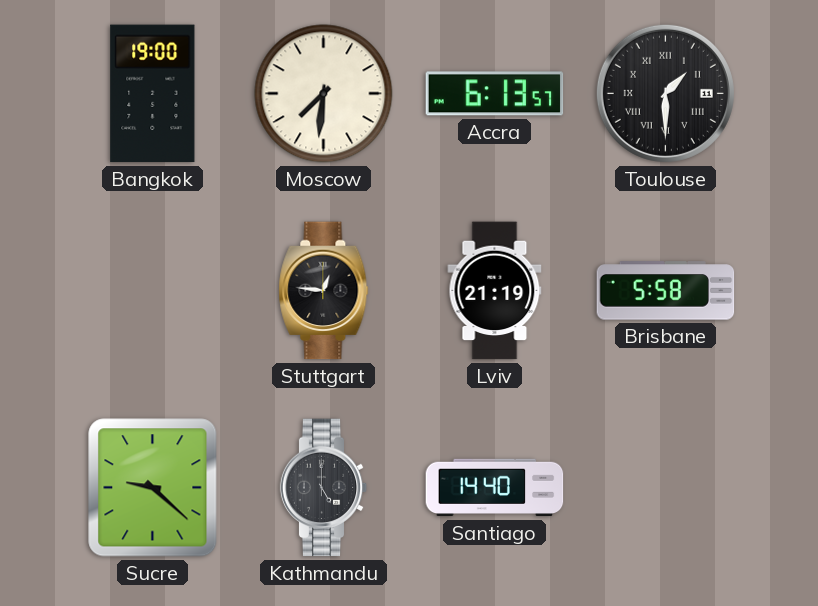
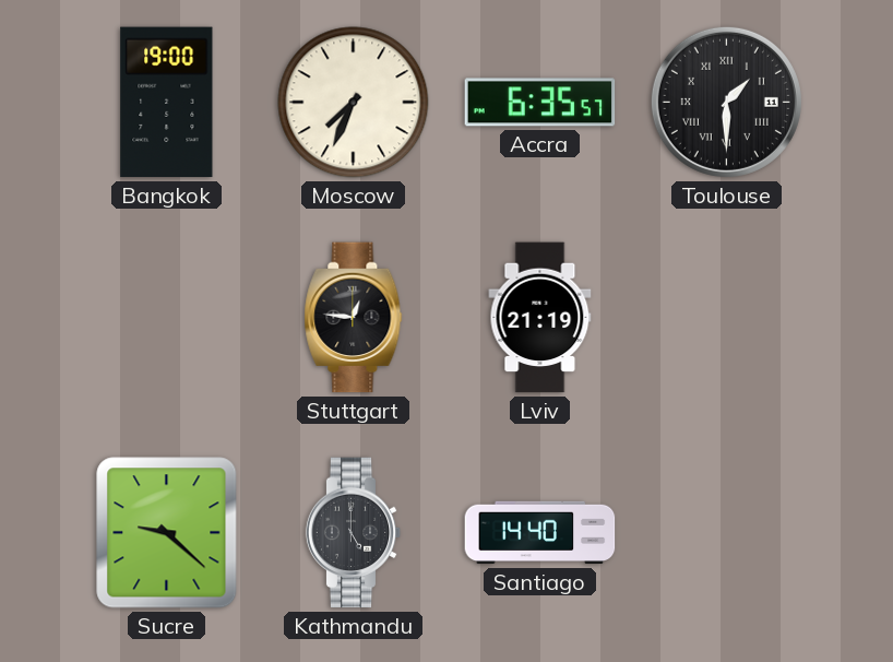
Moscow: 7:31 -> 7:34
Accra: 6:13 -> 6:35
Brisbane: 5:58 -> none
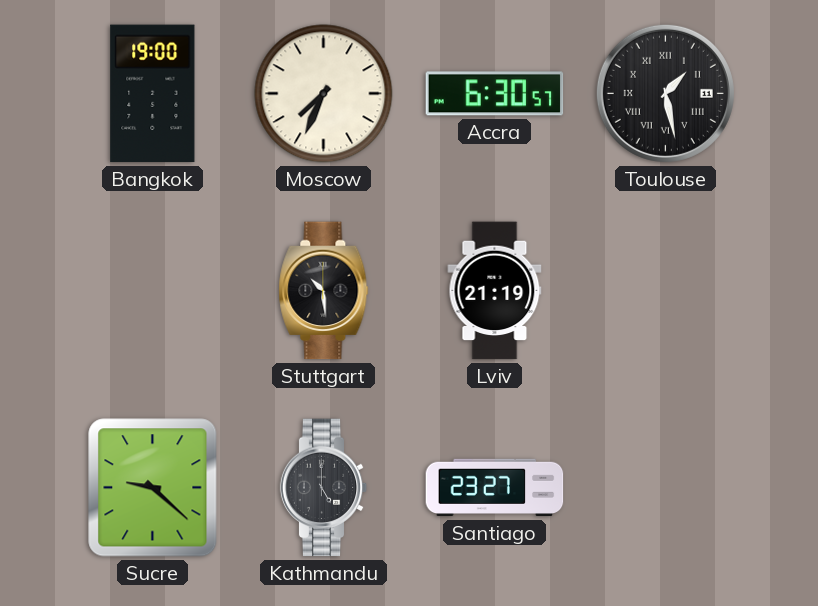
Accra: 6:35 -> 6:30
Toulouse: 1:30 -> 1:28
Stuttgart: 12:46 -> 10:29
Santiago: 14:40 -> 23:27
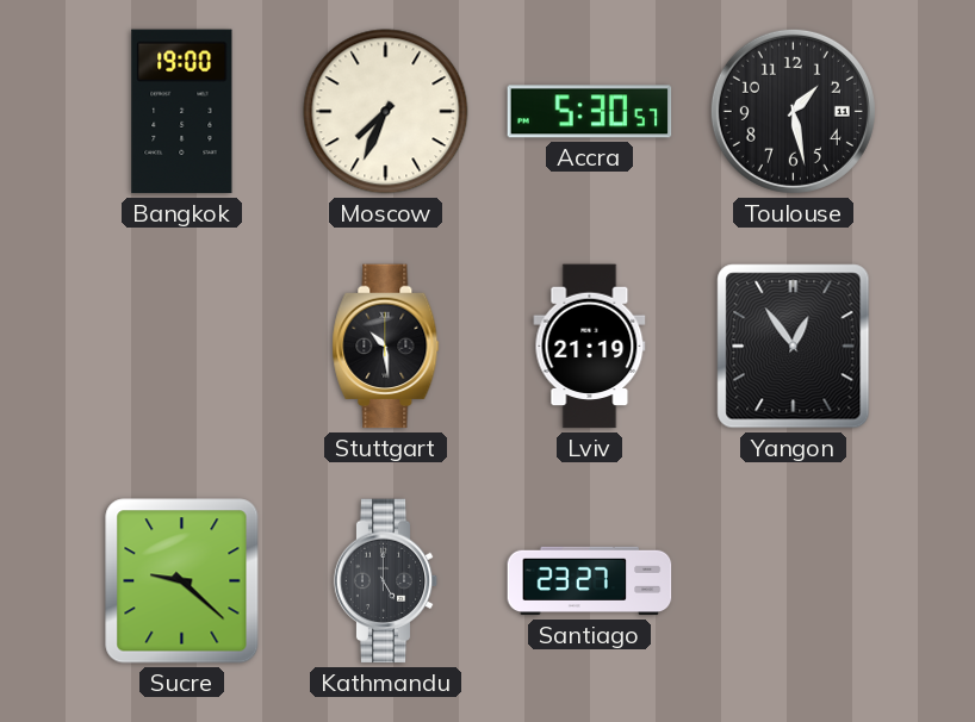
Accra: 6:30 -> 5:30
Toulouse numerals: Roman -> Arabic
Yangon: none -> 12:54
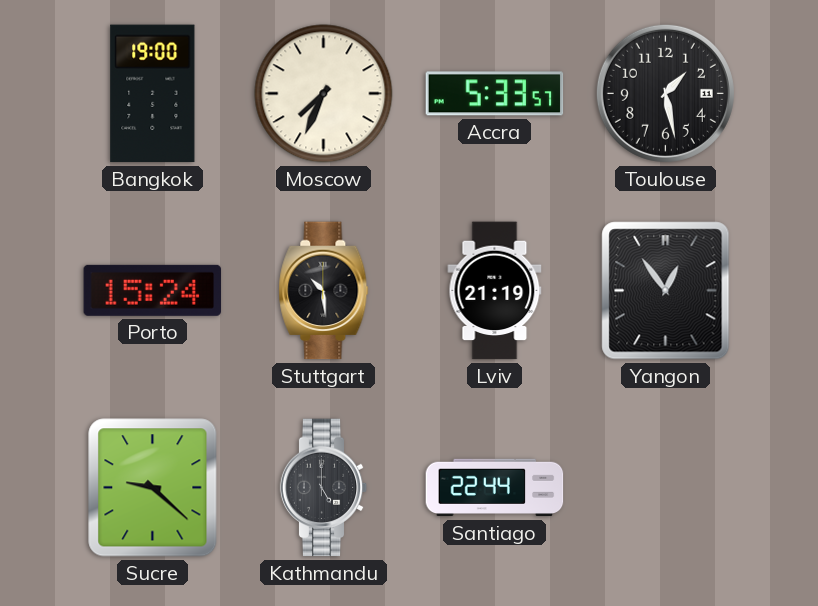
Accra: 5:30 -> 5:33
Porto: none -> 15:24
Santiago: 23:27 -> 22:44
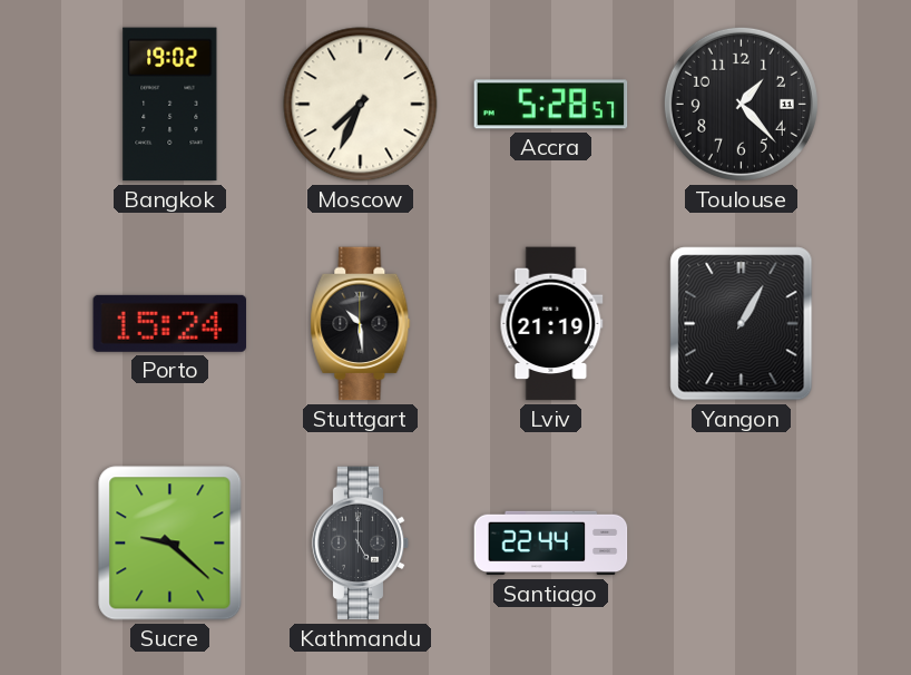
Bangkok: 19:00 -> 19:02
Accra: 5:33 -> 5:28
Toulouse: 1:28 -> 1:23
Yangon: 12:54 -> 1:05
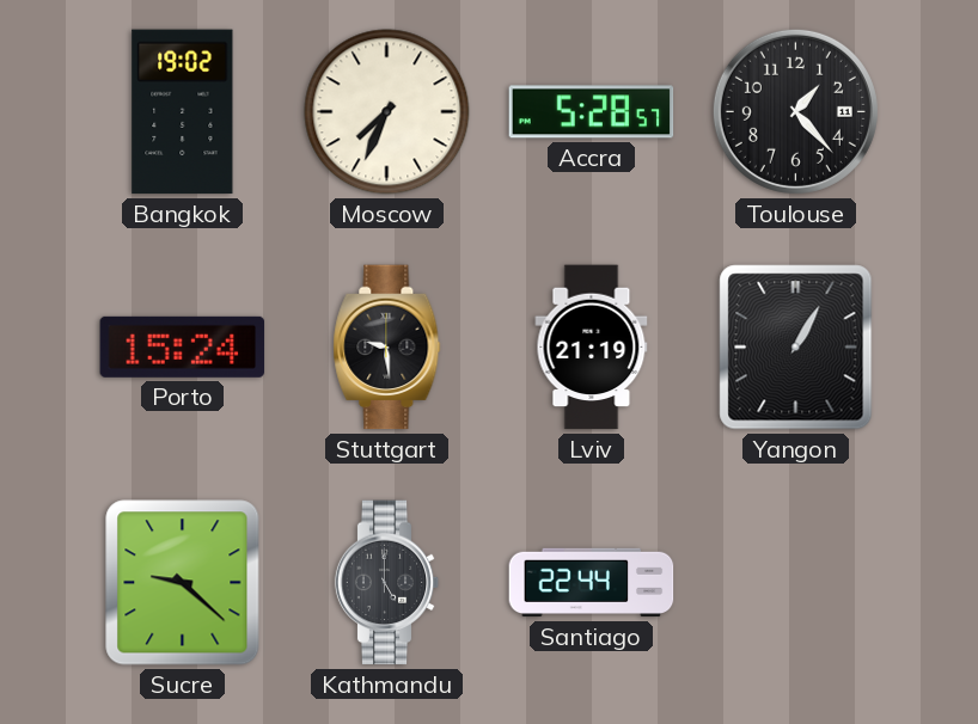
Stuttgart: 10:29 -> 9:29
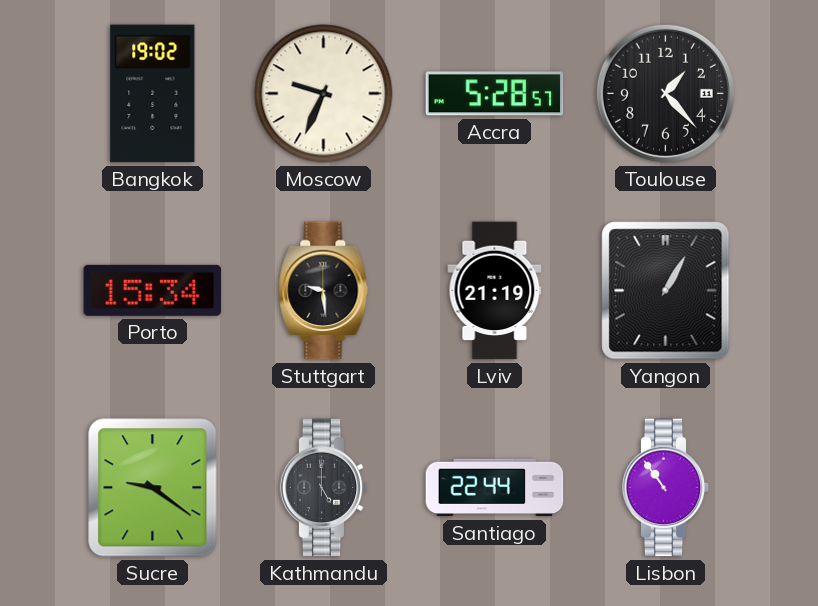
Moscow: 7:34 -> 9:34
Porto: 15:24 -> 15:34
Sucre: 9:22 -> 9:21
Lisbon: none -> 10:54
